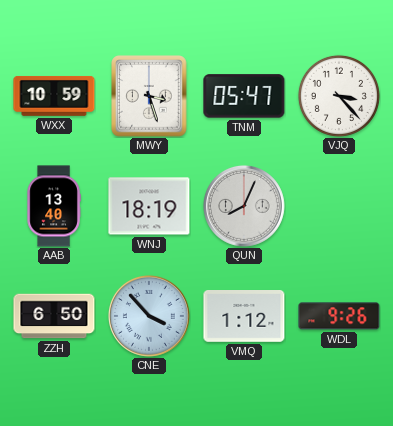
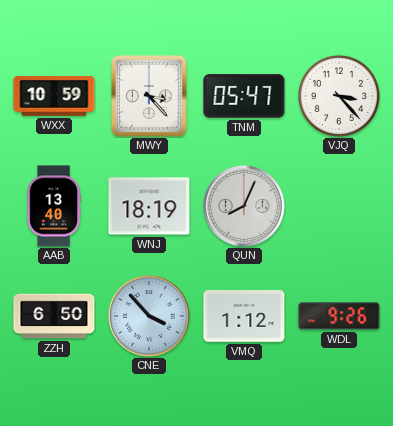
MWY: 3:27 -> 3:23
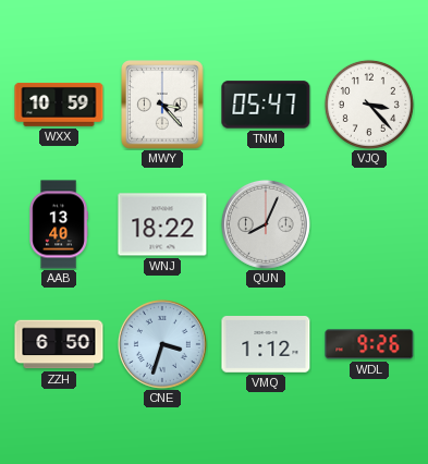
WNJ: 18:19 -> 18:22
CNE: 3:53 -> 3:33
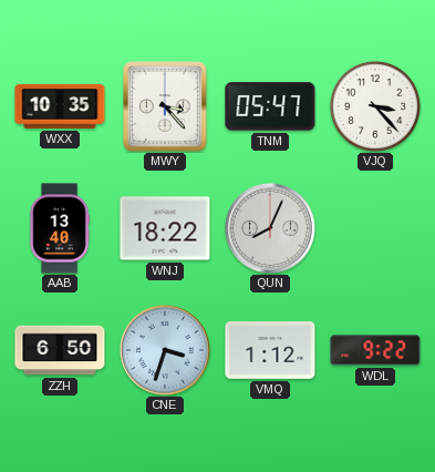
WXX: 10:59 -> 10:35
WDL: 9:26 -> 9:22
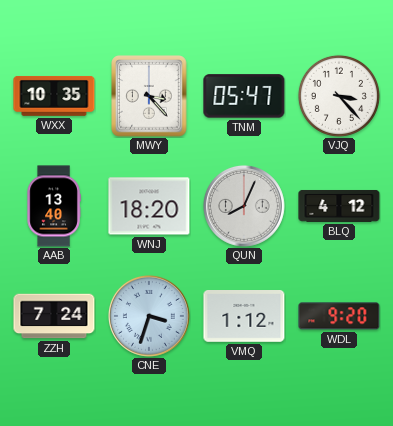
WNJ: 18:22 -> 18:20
BLQ: none -> 4:12
ZZH: 6:50 -> 7:24
WDL: 9:22 -> 9:20
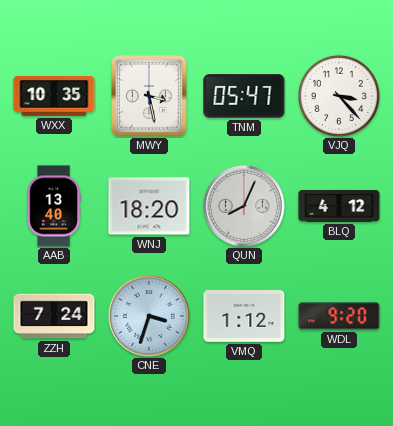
MWY: 3:23 -> 3:28
